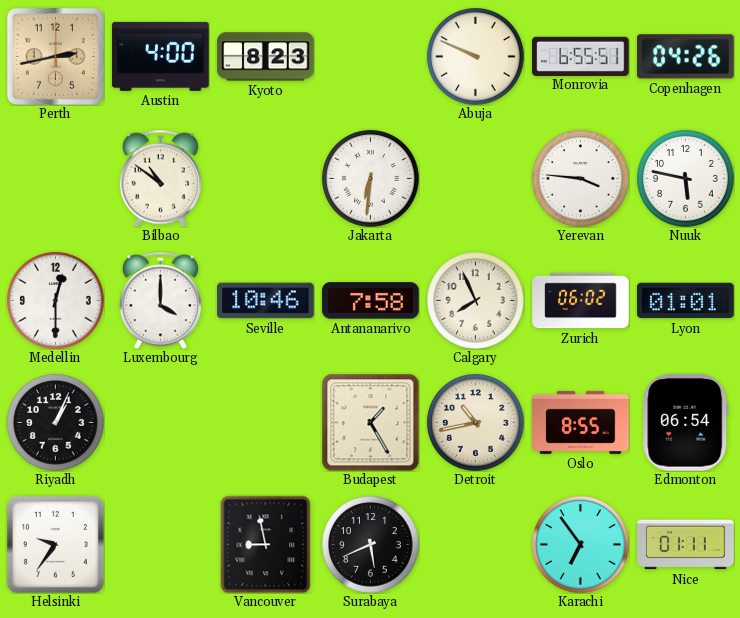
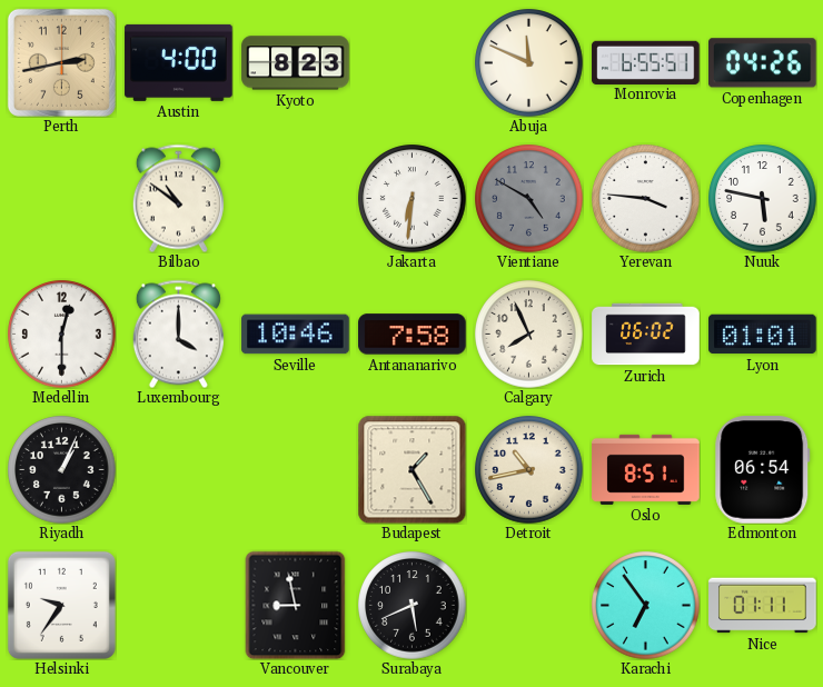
Abuja: 9:49 -> 11:49
Vientiane: none -> 4:50
Oslo: 8:55 -> 8:51
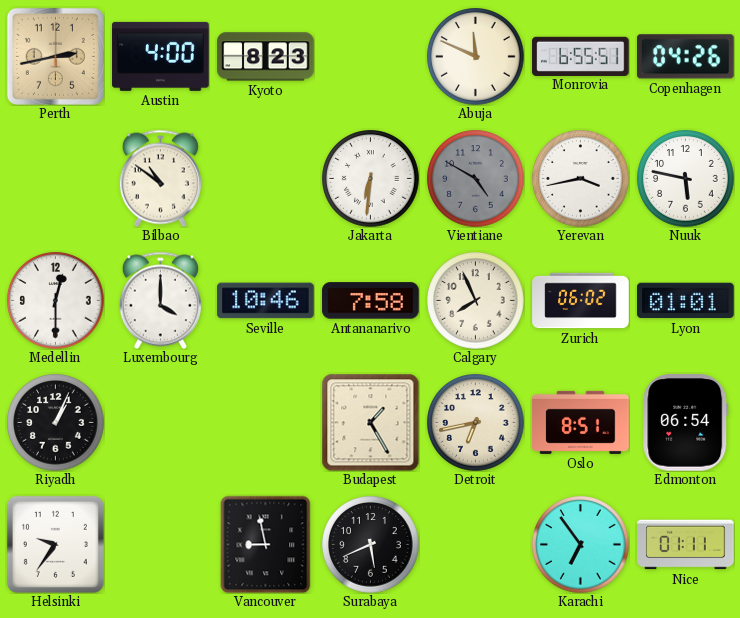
Yerevan: 3:46 -> 3:43
Detroit: 10:43 -> 6:43
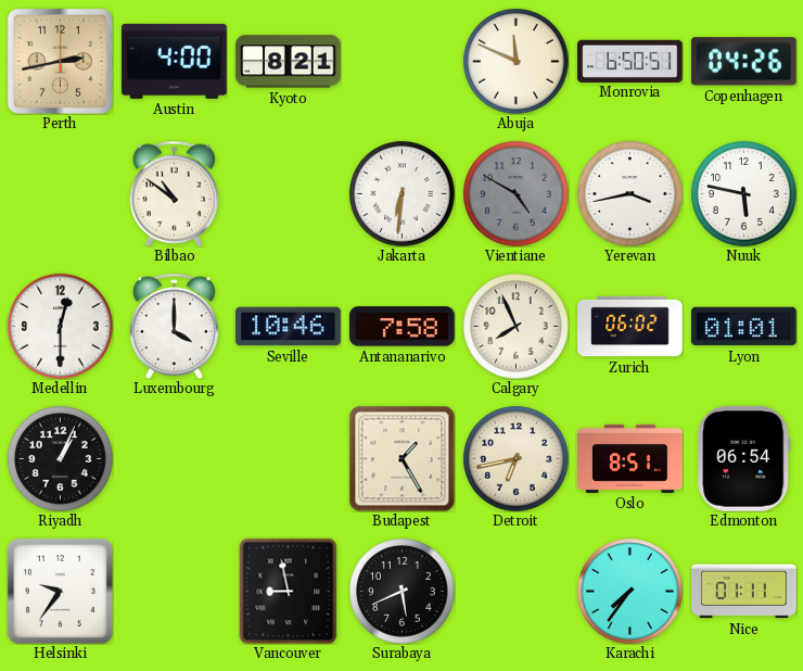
Kyoto: 8:23 -> 8:21
Monrovia: 6:55 -> 6:50
Karachi: 6:54 -> 7:36
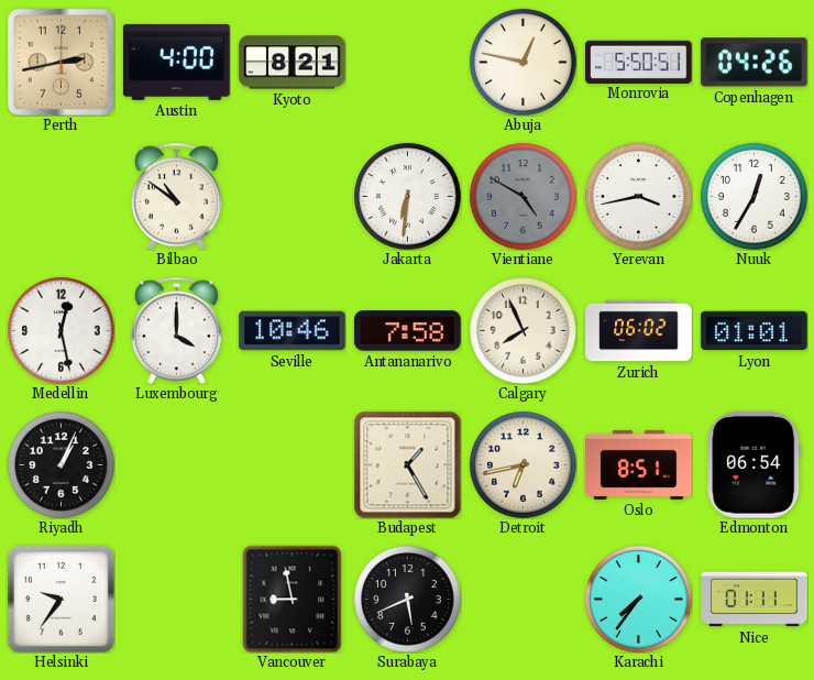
Abuja: 11:49 -> 12:47
Monrovia: 6:50 -> 5:50
Nuuk: 5:47 -> 12:35
Medellin: 12:30 -> 12:28
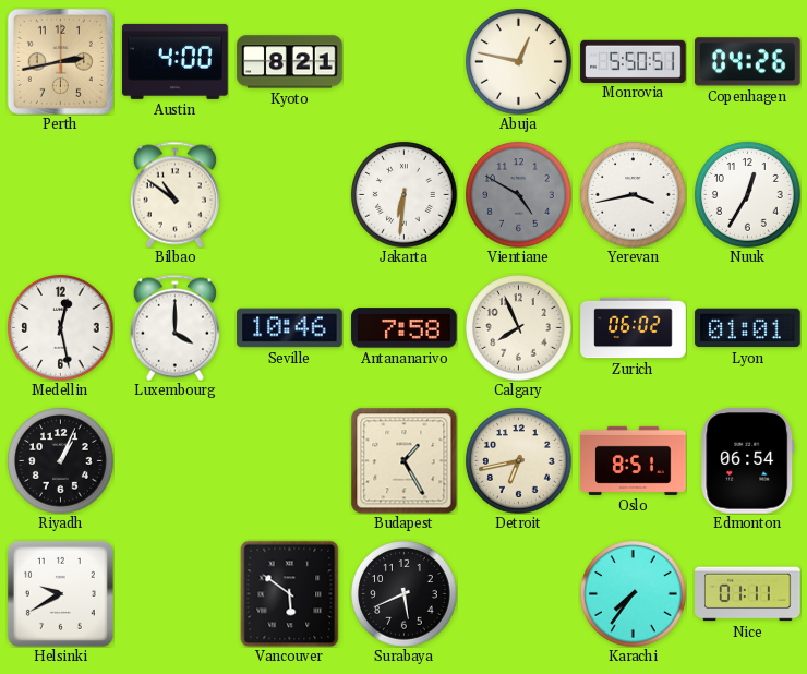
Helsinki: 9:36 -> 9:40
Vancouver: 8:58 -> 5:51
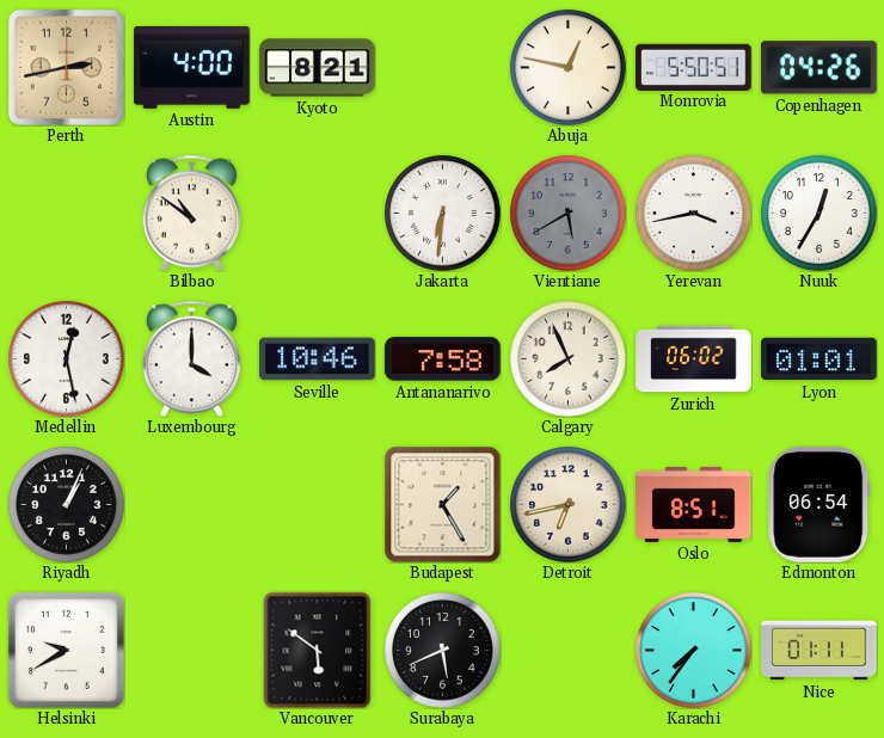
Vientiane: 4:50 -> 5:40
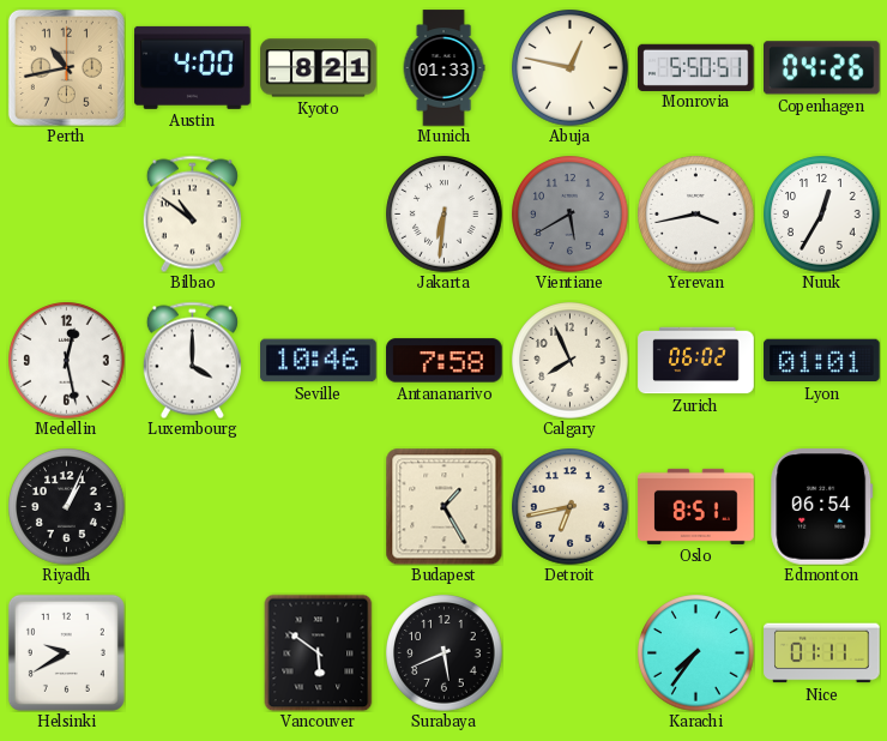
Perth: 2:43 -> 10:43
Munich: none -> 01:33
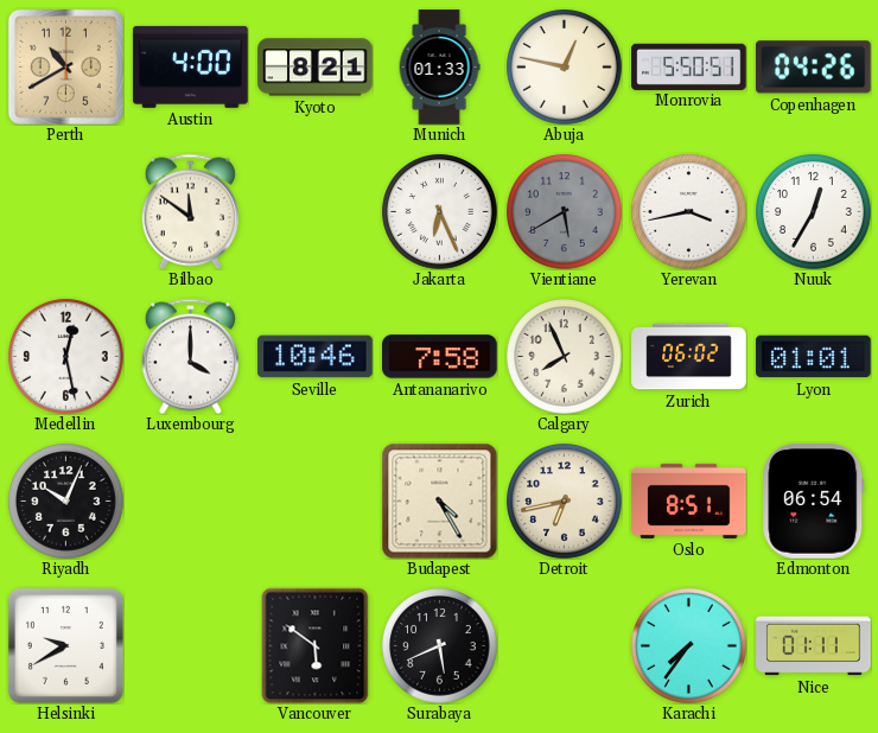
Perth: 10:43 -> 10:40
Bilbao: 10:51 -> 11:51
Jakarta: 6:31 -> 6:26
Riyadh: 1:04 -> 10:04
Budapest: 1:25 -> 4:25
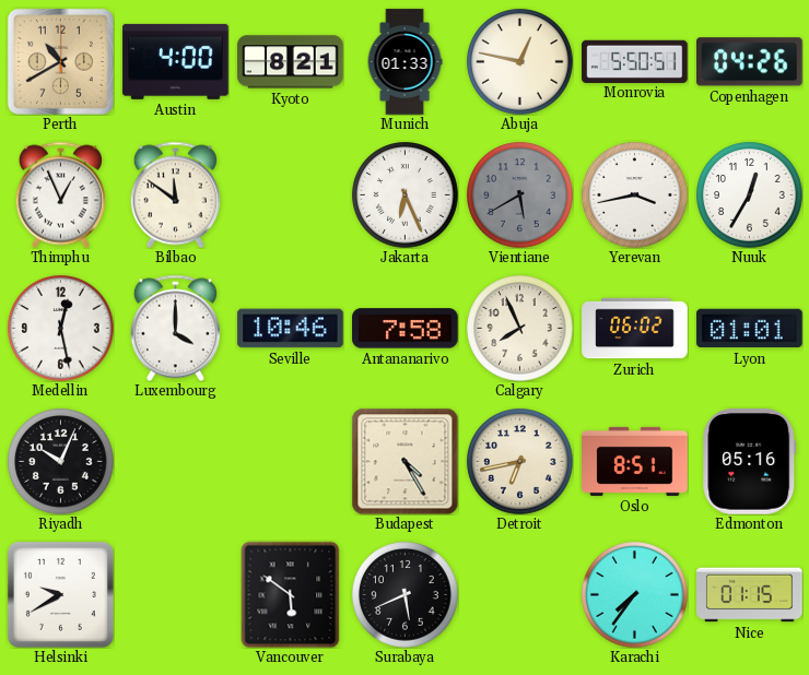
Thimphu: none -> 12:56
Edmonton: 06:54 -> 05:16
Nice: 01:11 -> 01:15
